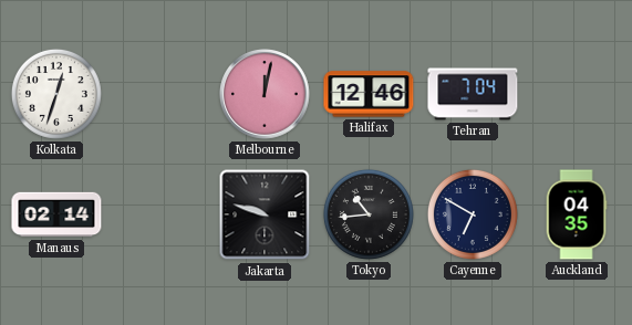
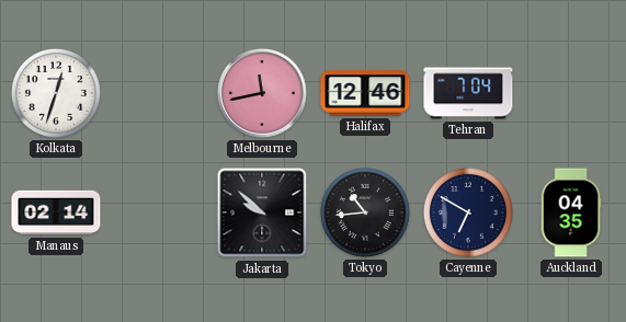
Melbourne: 12:02 -> 11:43
Jakarta: 9:48 -> 9:52
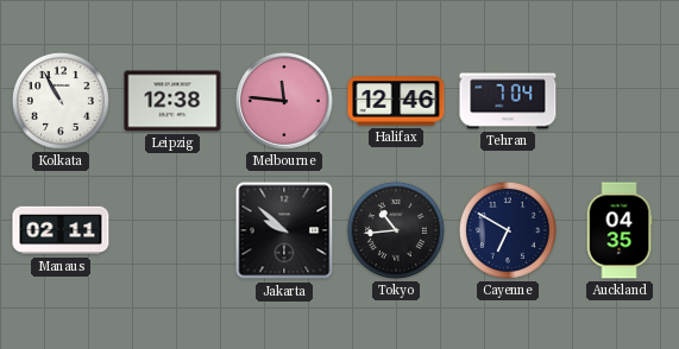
Kolkata: 12:33 -> 10:55
Leipzig: none -> 12:38
Melbourne: 11:43 -> 11:46
Manaus: 02:14 -> 02:11
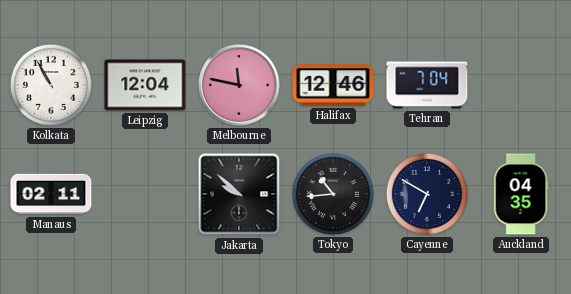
Leipzig: 12:38 -> 12:04
Melbourne: 11:46 -> 11:47
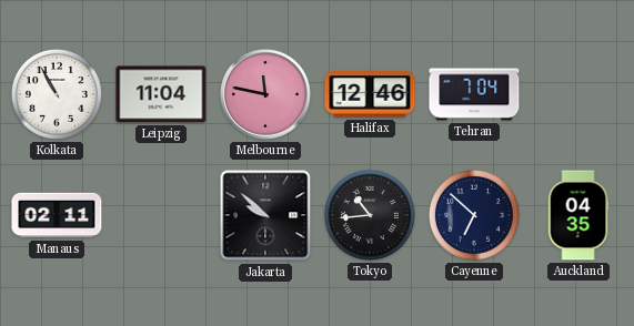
Leipzig: 12:04 -> 11:04
Cayenne: 6:50 -> 6:52
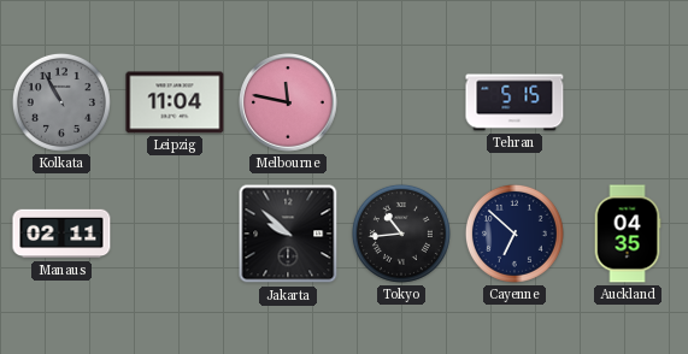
Kolkata dial: white -> grey
Halifax: 12:46 -> none
Tehran: 7:04 -> 5:15
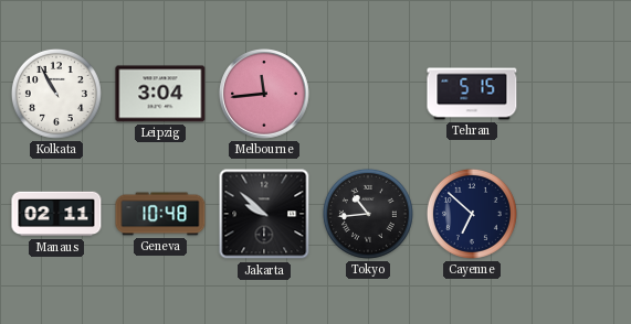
Kolkata dial: grey -> white
Leipzig: 11:04 -> 3:04
Melbourne: 11:47 -> 11:44
Geneva: none -> 10:48
Auckland: 04:35 -> none
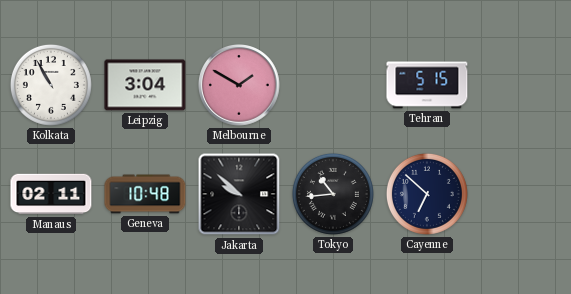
Melbourne: 11:44 -> 1:50
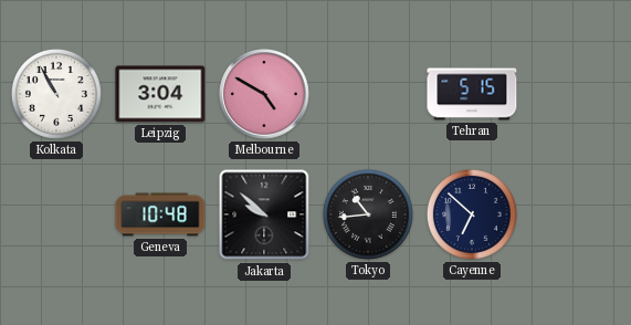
Melbourne: 1:50 -> 4:50
Manaus: 02:11 -> none
